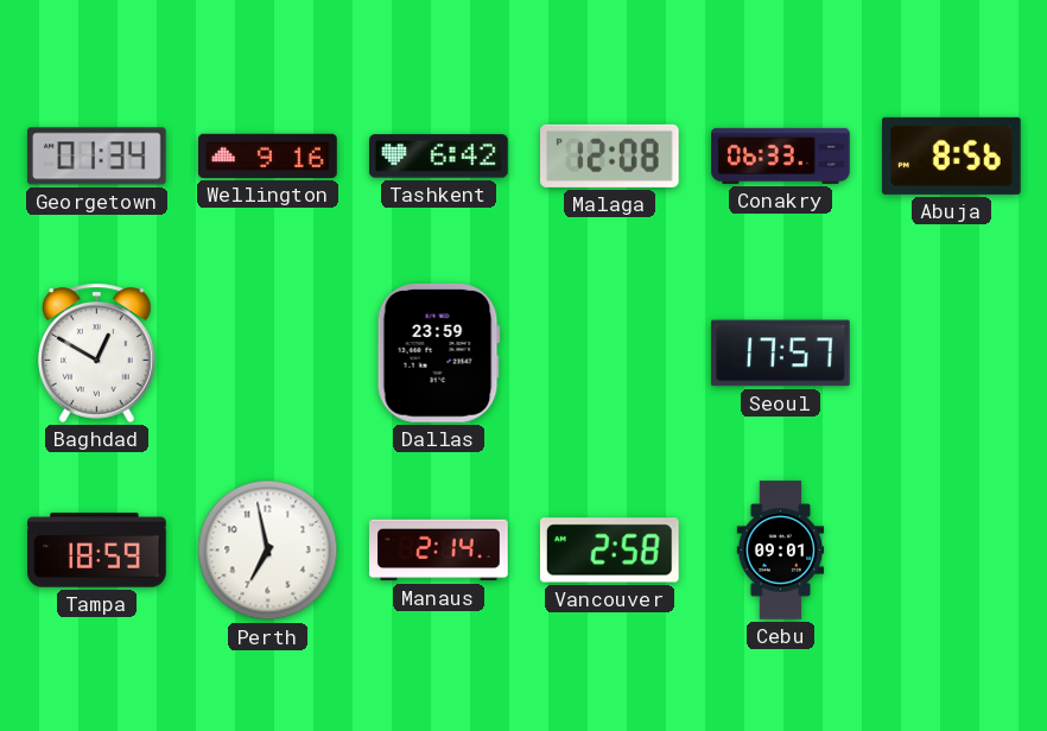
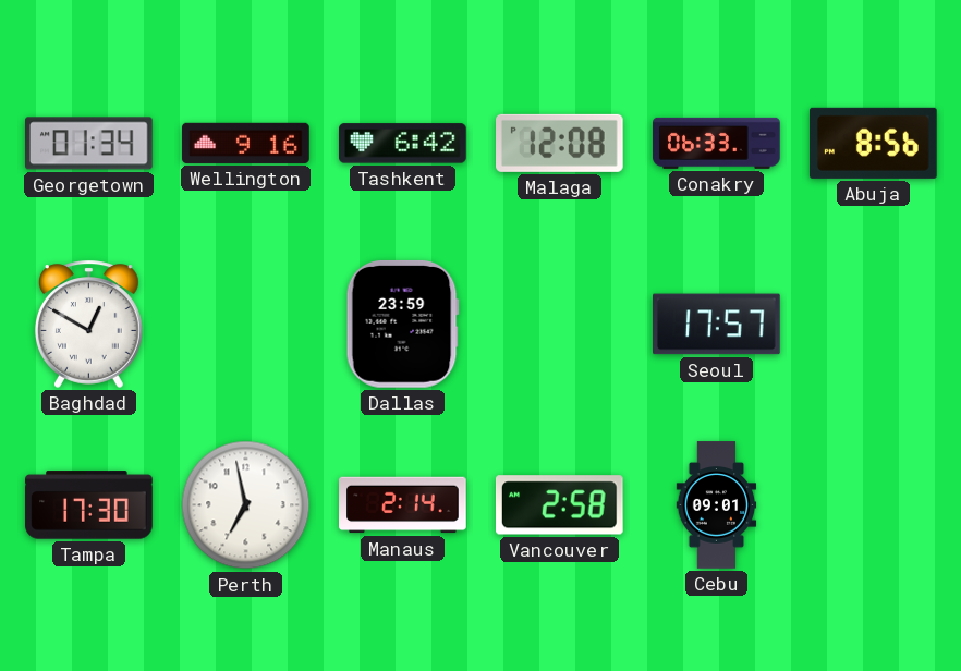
Tampa: 18:59 -> 17:30
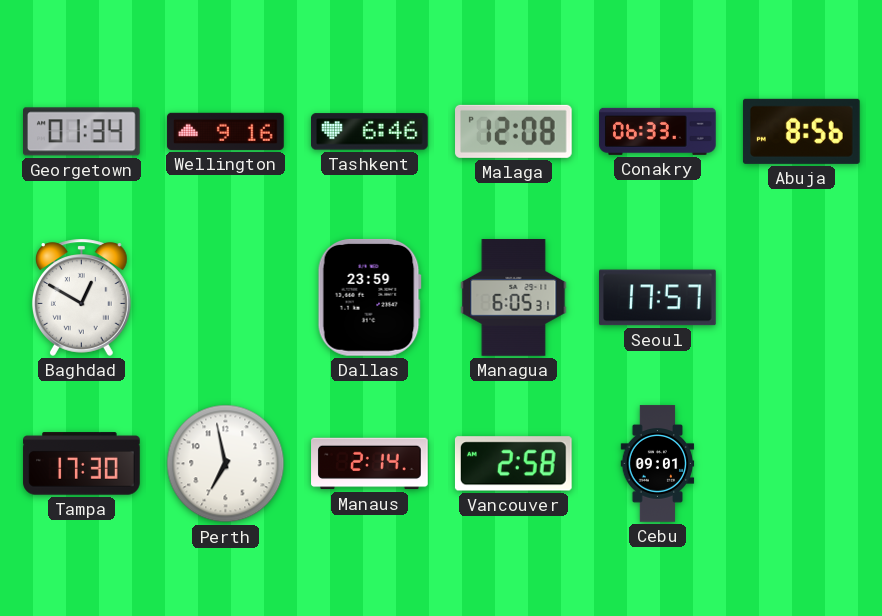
Tashkent: 6:42 -> 6:46
Managua: none -> 6:05
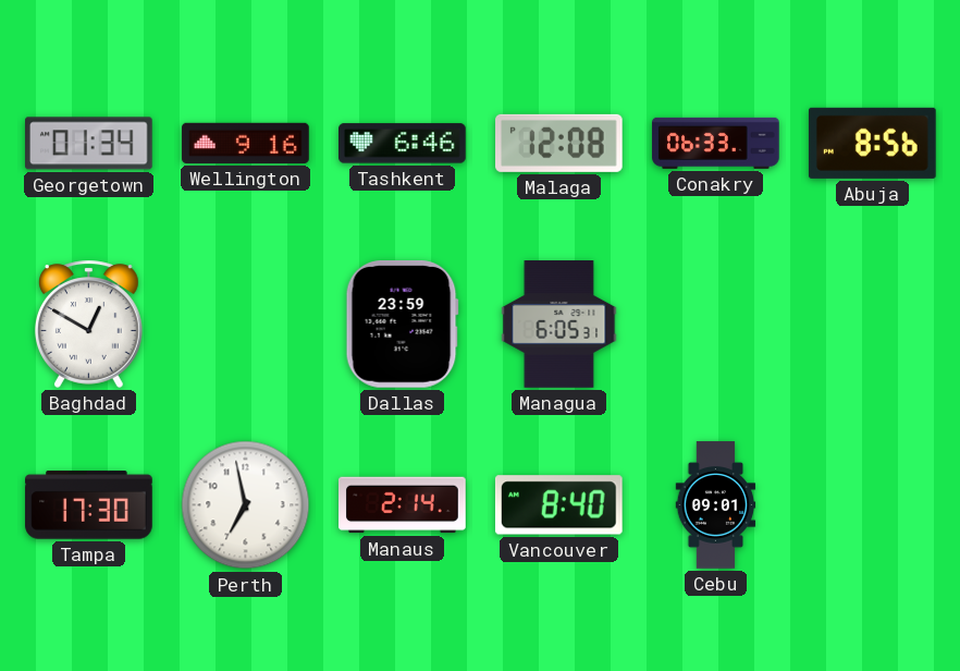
Seoul: 17:57 -> none
Vancouver: 2:58 -> 8:40
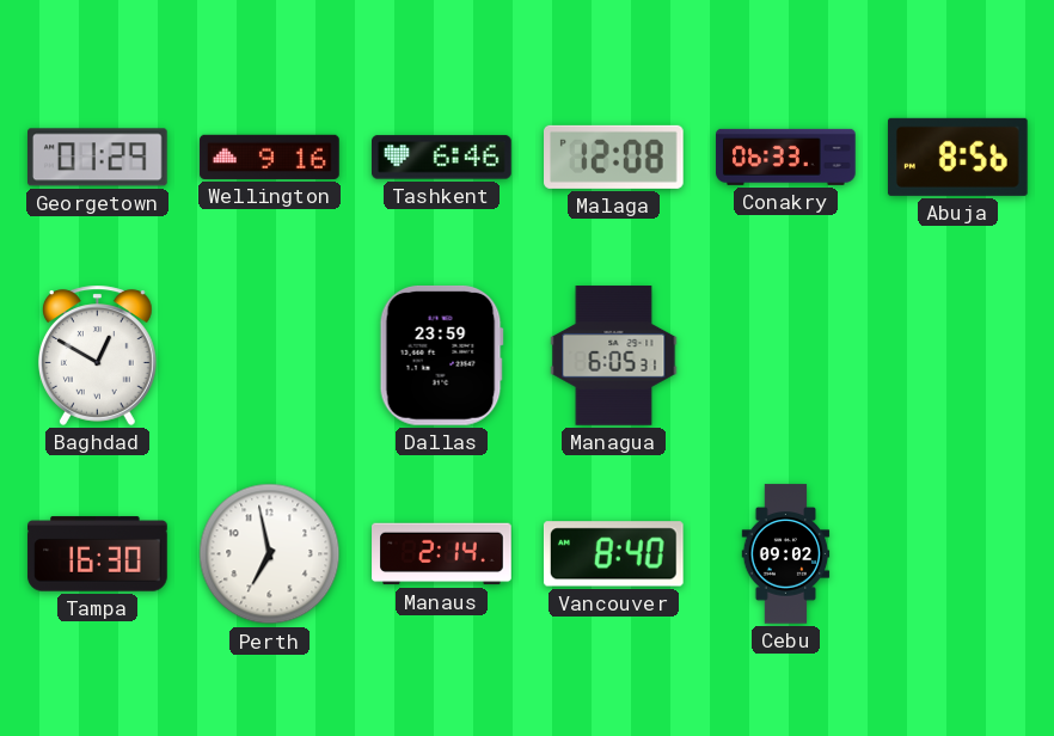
Georgetown: 01:34 -> 01:29
Tampa: 17:30 -> 16:30
Cebu: 09:01 -> 09:02
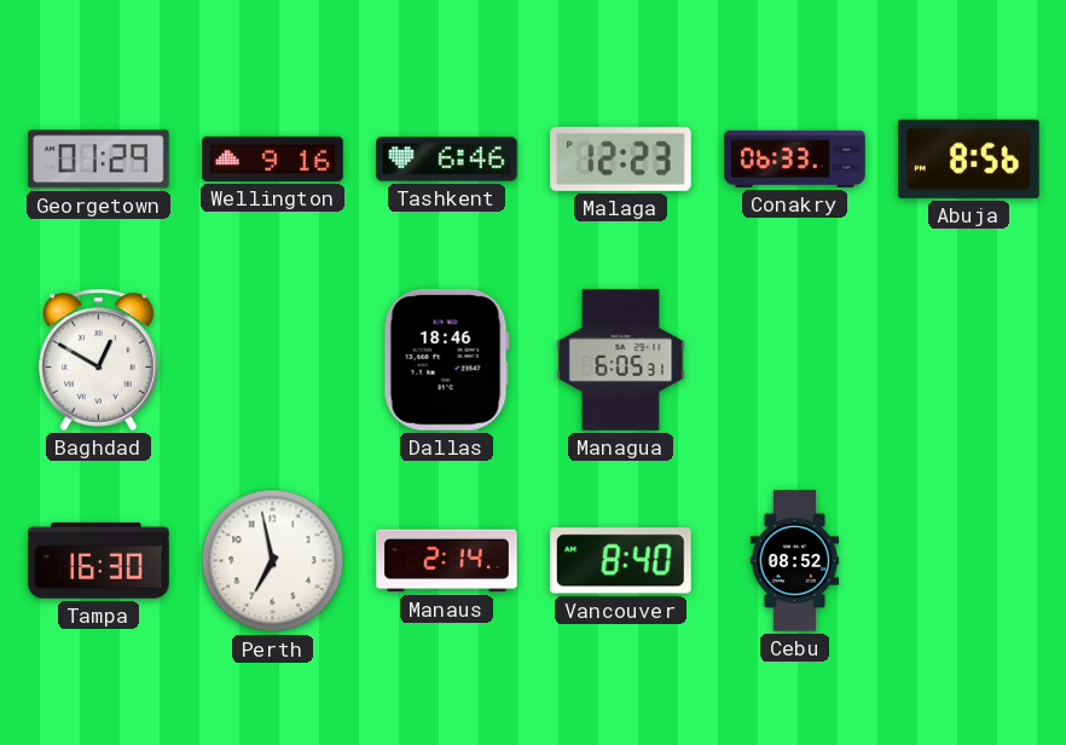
Malaga: 12:08 -> 12:23
Dallas: 23:59 -> 18:46
Cebu: 09:02 -> 08:52
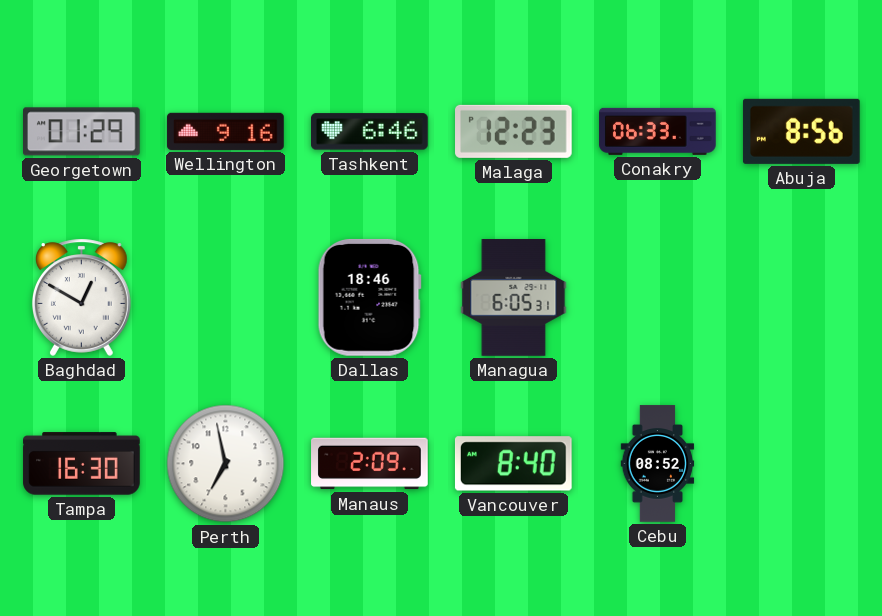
Manaus: 2:14 -> 2:09
